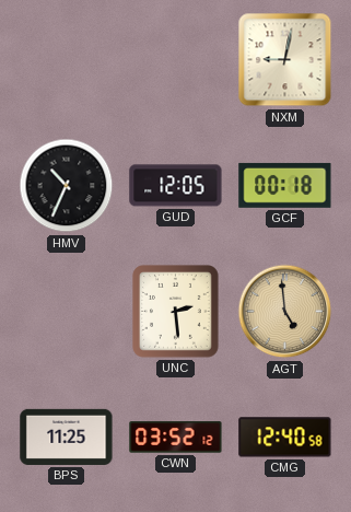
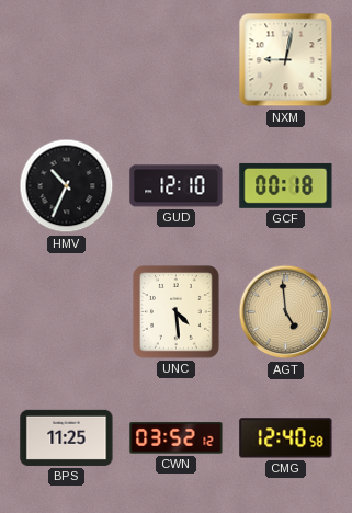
GUD: 12:05 -> 12:10
UNC: 2:29 -> 4:29
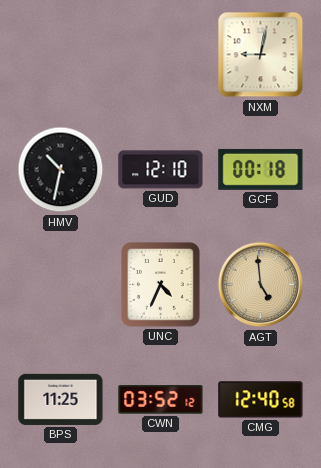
HMV: 10:34 -> 10:32
UNC: 4:29 -> 4:34
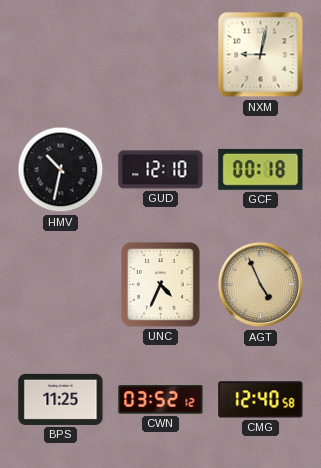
AGT: 4:59 -> 4:56
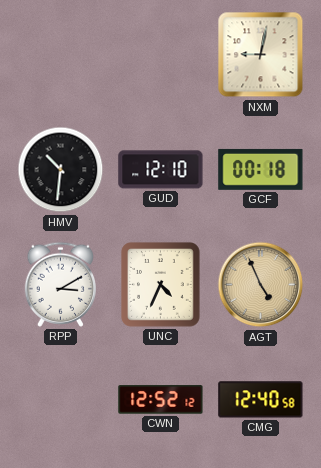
HMV: 10:32 -> 10:31
RPP: none -> 3:10
BPS: 11:25 -> none
CWN: 03:52 -> 12:52
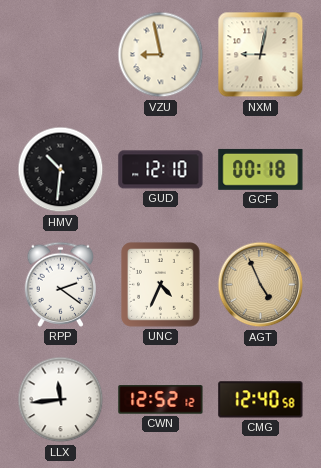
VZU: none -> 8:58
RPP: 3:10 -> 2:21
LLX: none -> 11:44
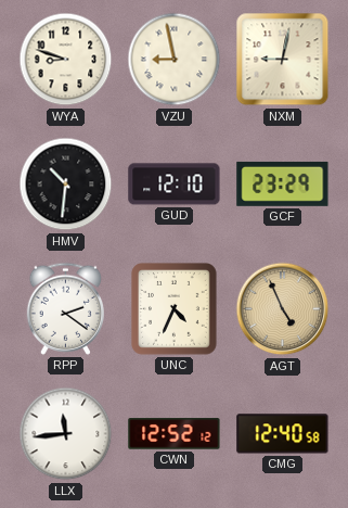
WYA: none -> 8:48
GCF: 00:18 -> 23:29
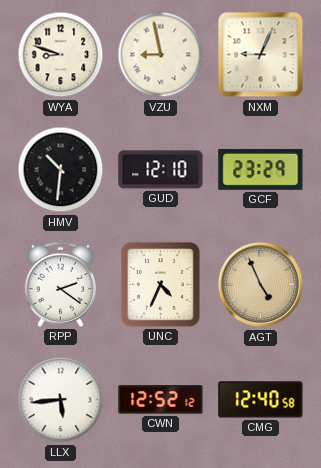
NXM: 9:02 -> 9:04
LLX: 11:44 -> 5:44
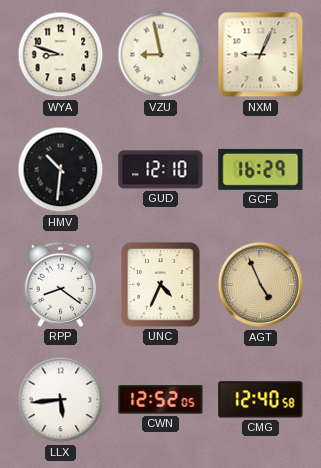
GCF: 23:29 -> 16:29
RPP: 2:21 -> 8:21
CWN: 12:52:12 -> 12:52:05
